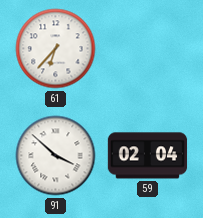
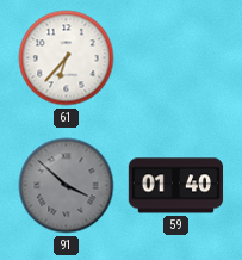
91 dial: white -> grey
59: 02:04 -> 01:40
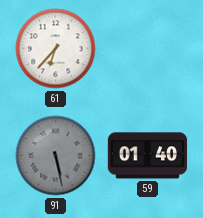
91: 3:52 -> 5:28
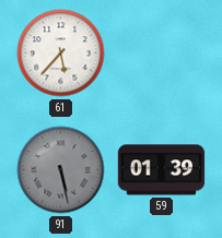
61: 6:37 -> 5:37
59: 01:40 -> 01:39
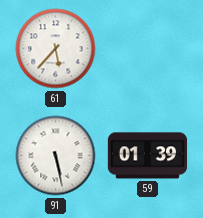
91 dial: grey -> white
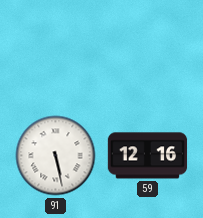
61: 5:37 -> none
59: 01:39 -> 12:16
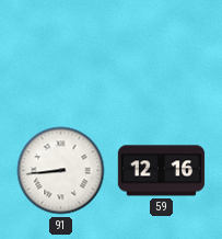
91: 5:28 -> 8:44
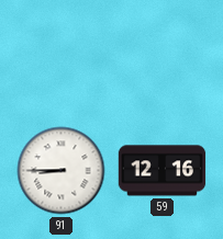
91: 8:44 -> 8:45
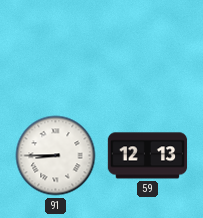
59: 12:16 -> 12:13
